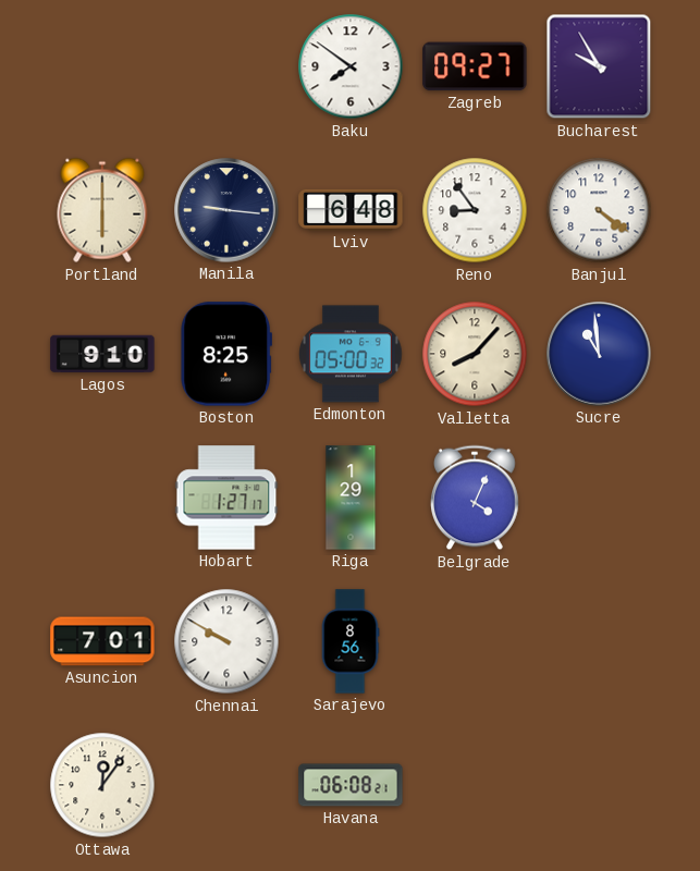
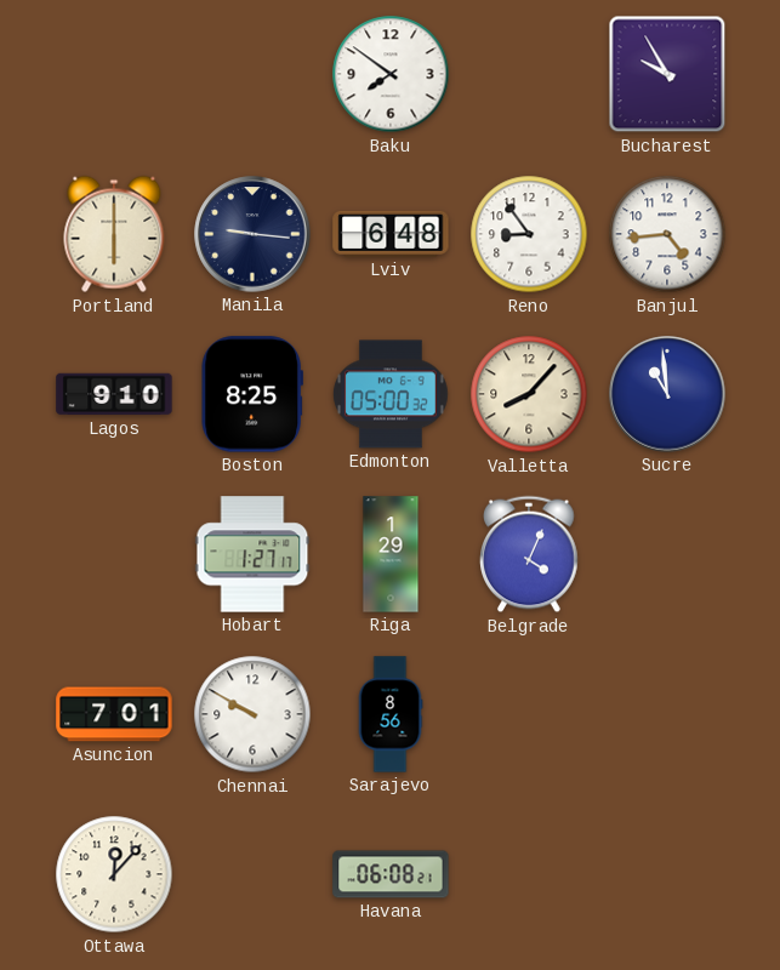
Zagreb: 09:27 -> none
Banjul: 4:21 -> 4:44
Ottawa: 12:06 -> 12:07
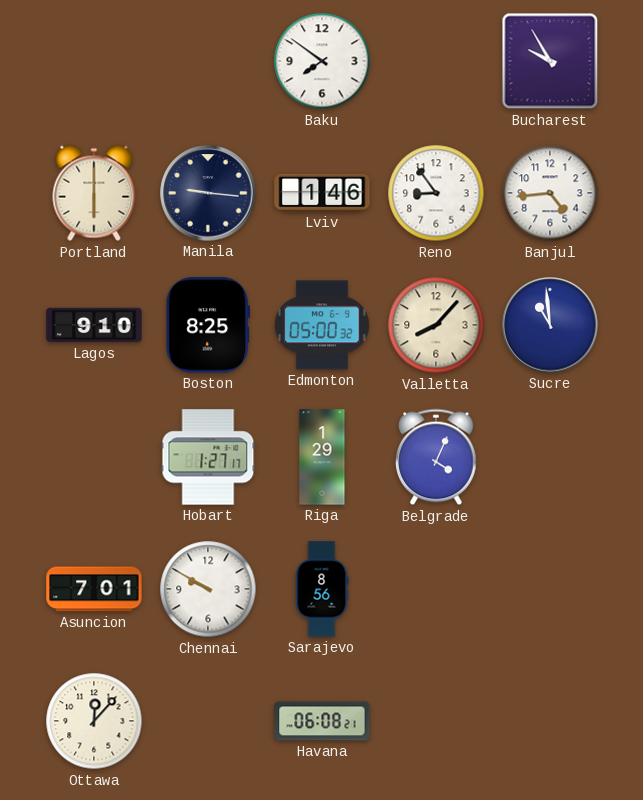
Lviv: 6:48 -> 1:46
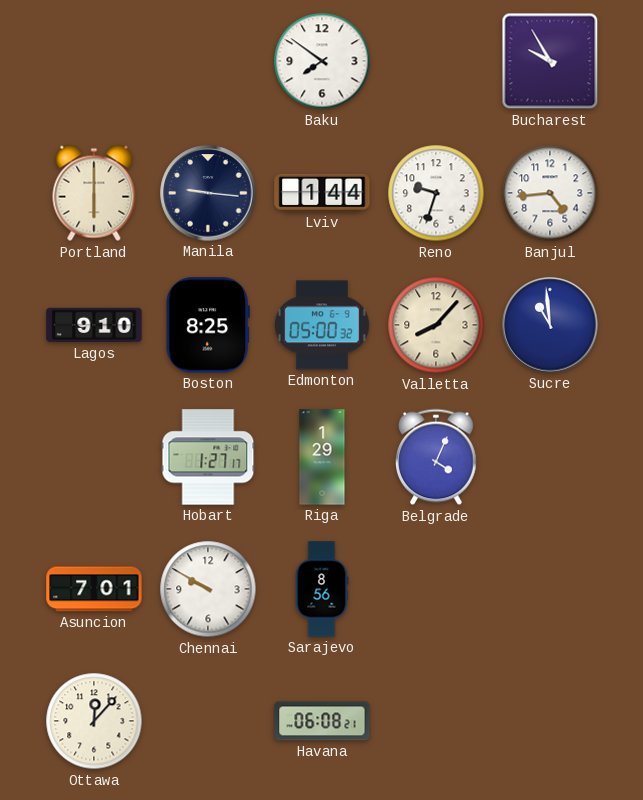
Lviv: 1:46 -> 1:44
Reno: 8:54 -> 9:33
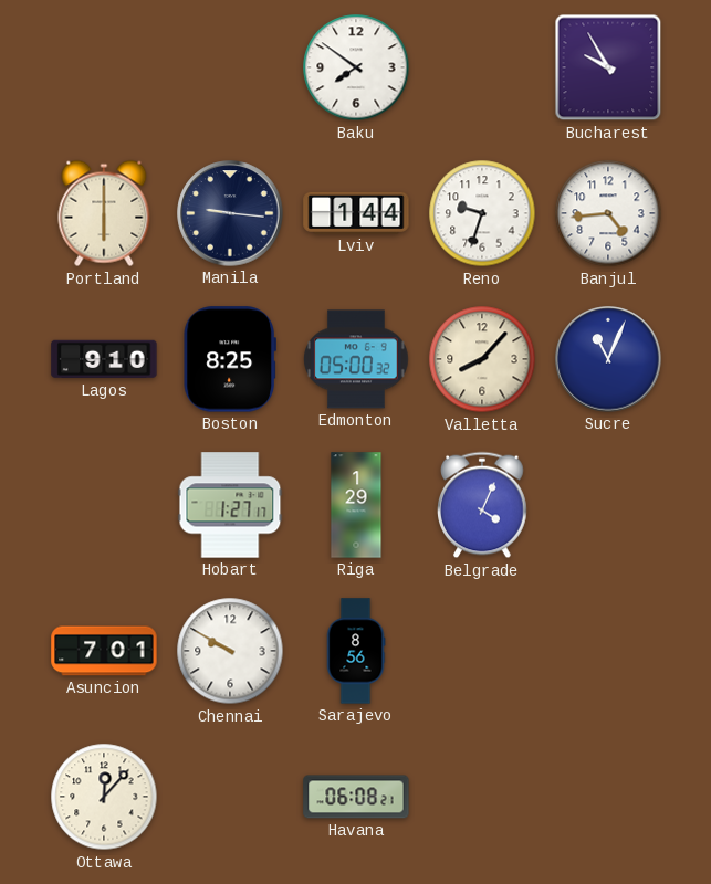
Sucre: 10:59 -> 11:04
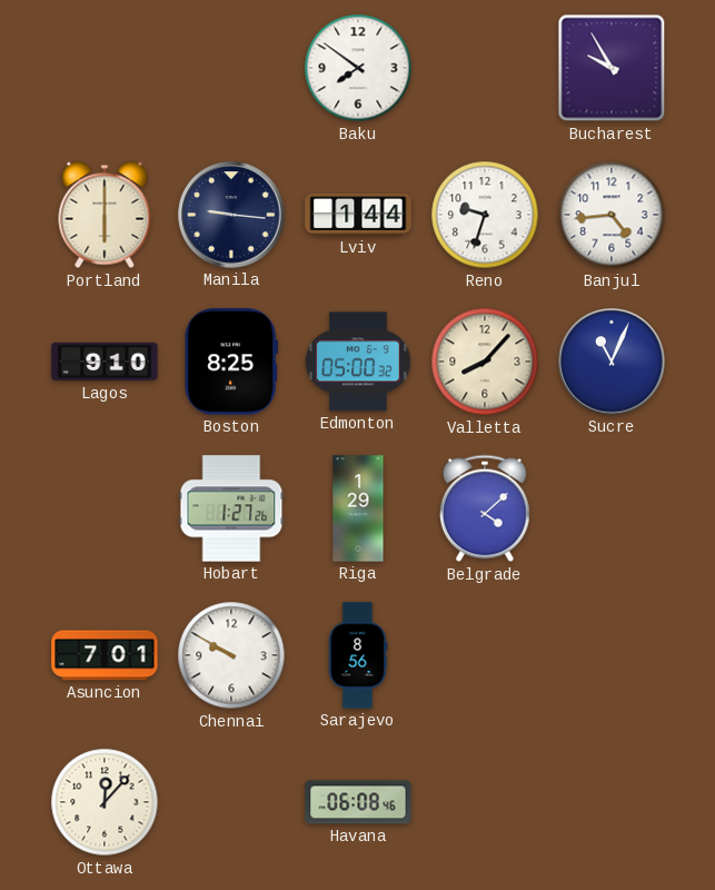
Hobart: 1:27:17 -> 1:27:26
Belgrade: 4:04 -> 4:08
Havana: 06:08:21 -> 06:08:46
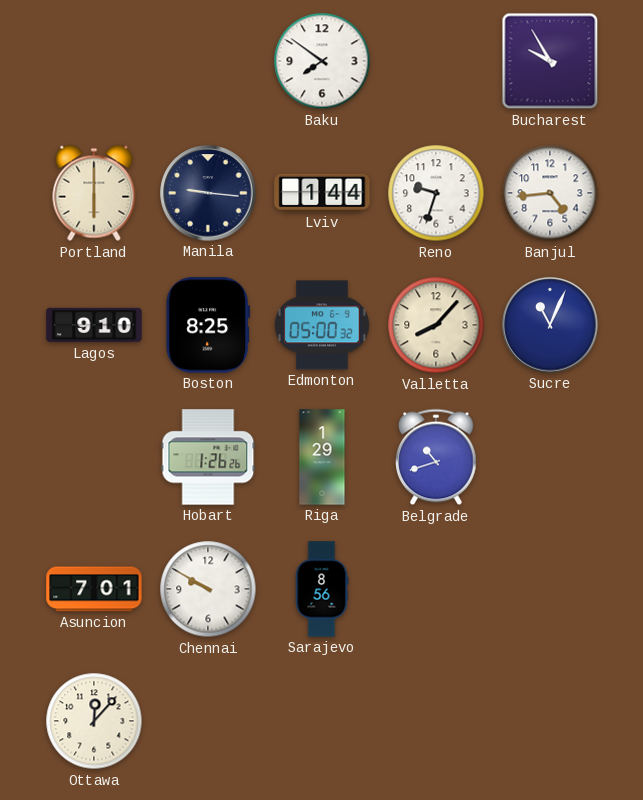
Hobart: 1:27 -> 1:26
Belgrade: 4:08 -> 10:42
Havana: 06:08 -> none
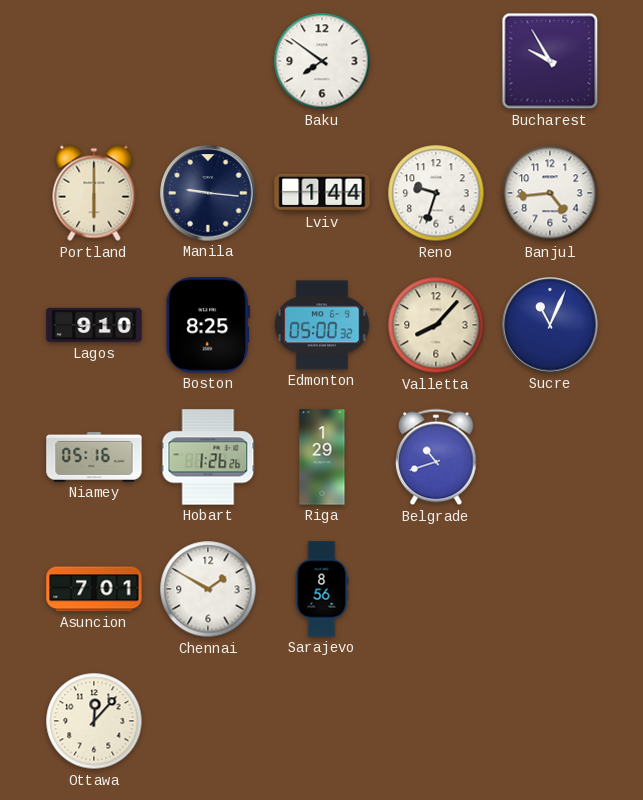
Niamey: none -> 05:16
Chennai: 9:50 -> 1:50
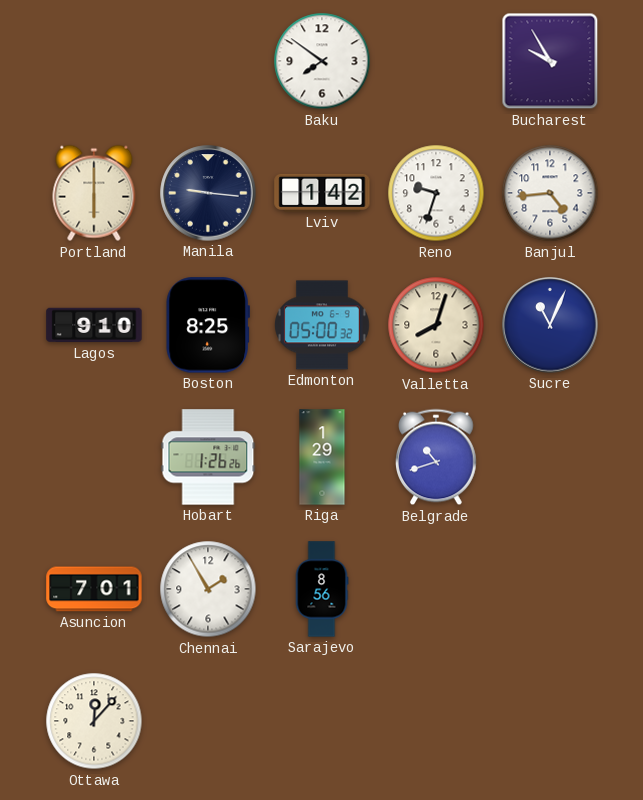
Lviv: 1:44 -> 1:42
Valletta: 8:07 -> 8:03
Niamey: 05:16 -> none
Chennai: 1:50 -> 1:55
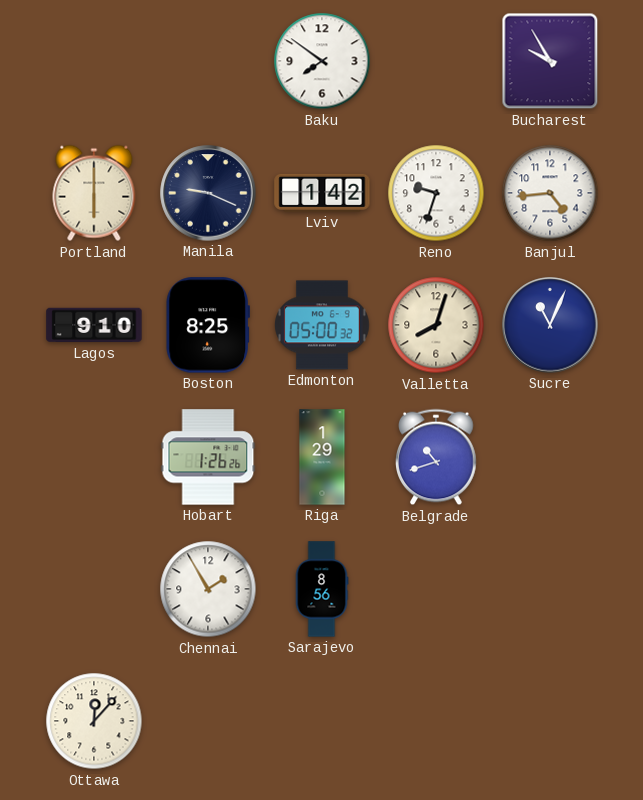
Manila: 9:16 -> 9:19
Asuncion: 7:01 -> none
